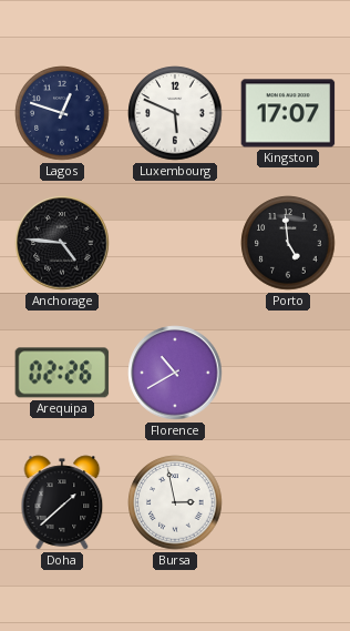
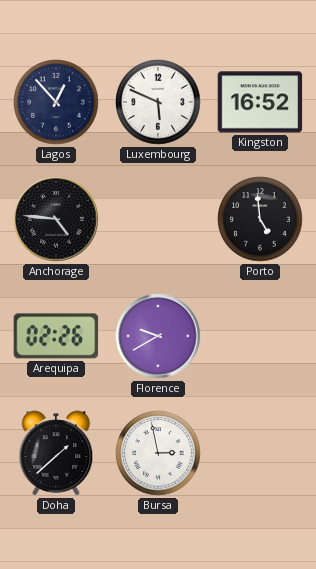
Lagos: 12:48 -> 12:53
Kingston: 17:07 -> 16:52
Florence: 10:40 -> 9:40
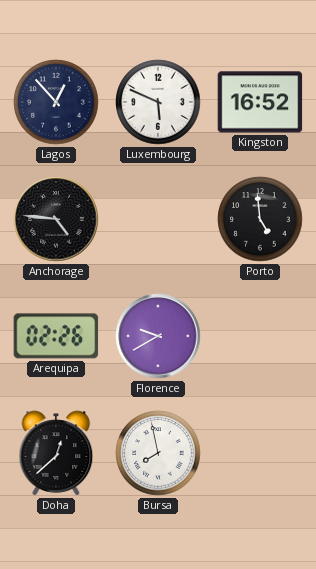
Doha: 1:38 -> 12:38
Bursa: 2:58 -> 7:58
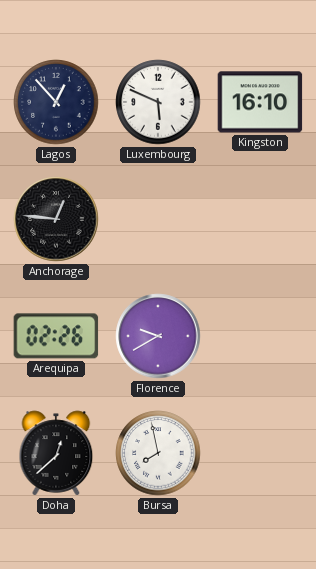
Kingston: 16:52 -> 16:10
Anchorage: 4:46 -> 12:46
Porto: 4:59 -> none
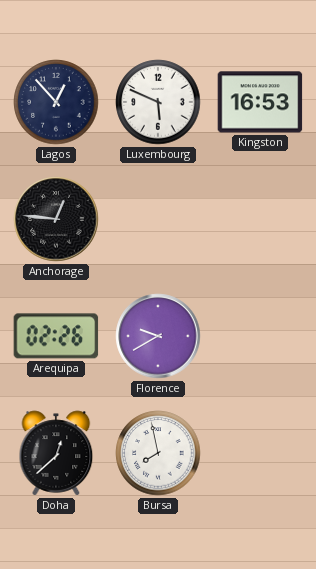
Kingston: 16:10 -> 16:53
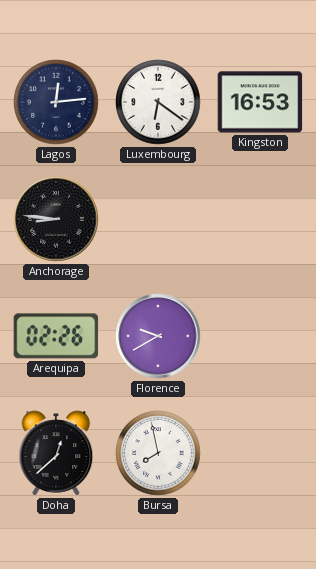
Lagos: 12:53 -> 12:14
Luxembourg: 5:49 -> 6:21
Anchorage: 12:46 -> 8:46
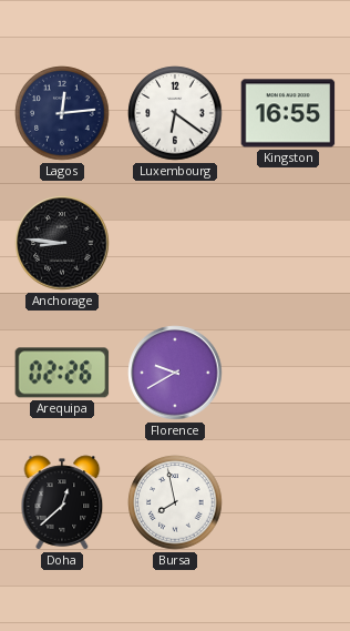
Kingston: 16:53 -> 16:55
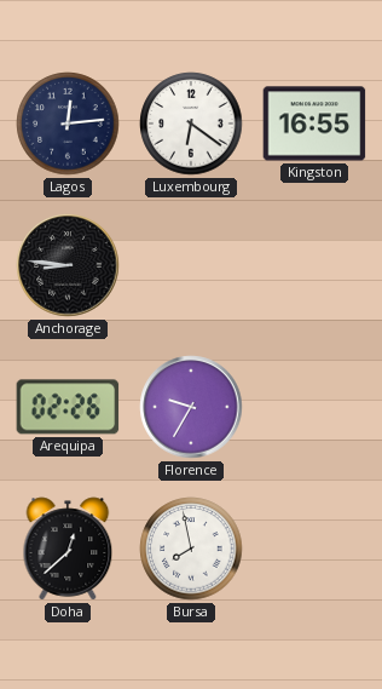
Florence: 9:40 -> 9:35
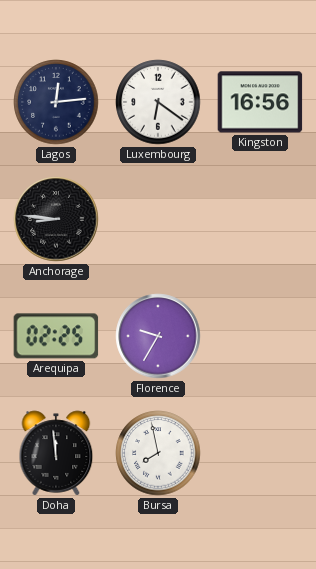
Kingston: 16:55 -> 16:56
Arequipa: 02:26 -> 02:25
Doha: 12:38 -> 11:59
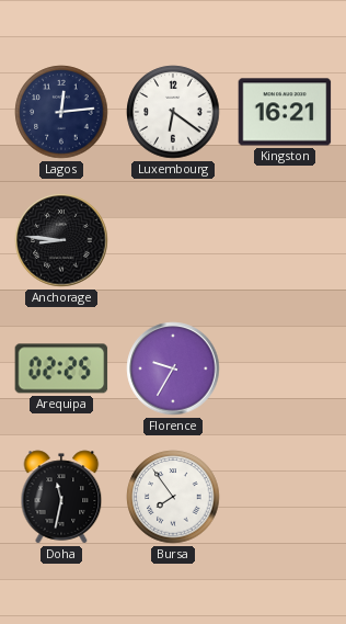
Kingston: 16:56 -> 16:21
Doha: 11:59 -> 11:32
Bursa: 7:58 -> 7:54
